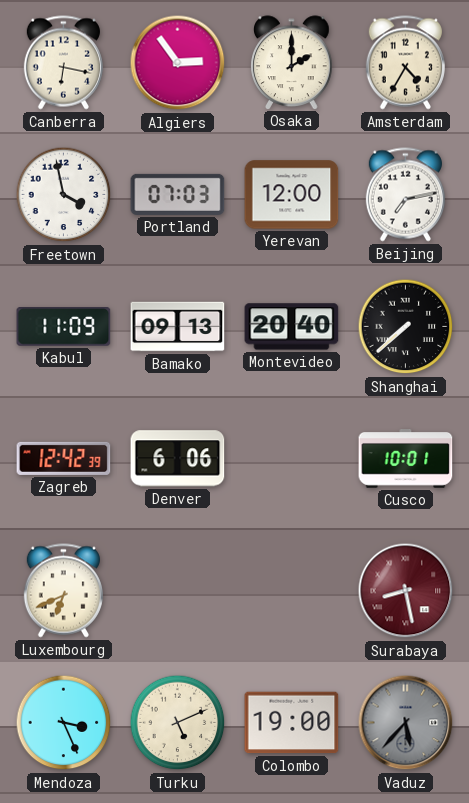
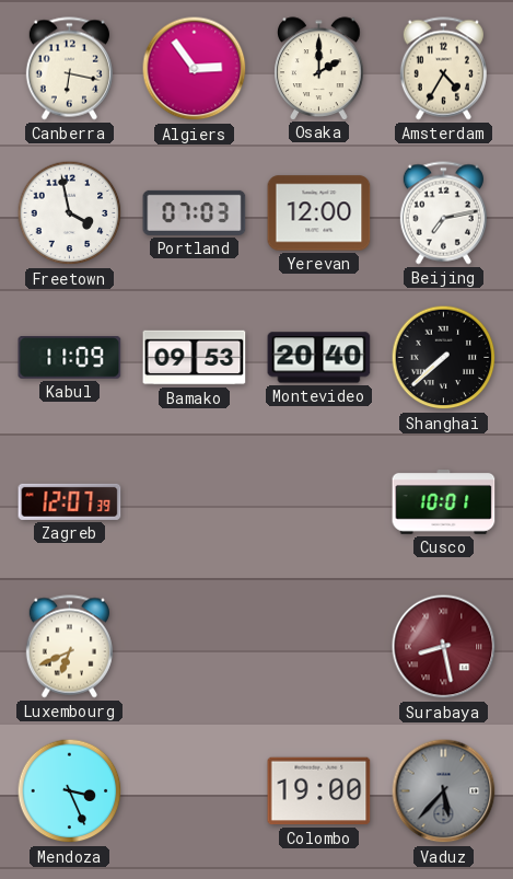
Bamako: 09:13 -> 09:53
Zagreb: 12:42 -> 12:07
Denver: 6:06 -> none
Turku: 5:11 -> none
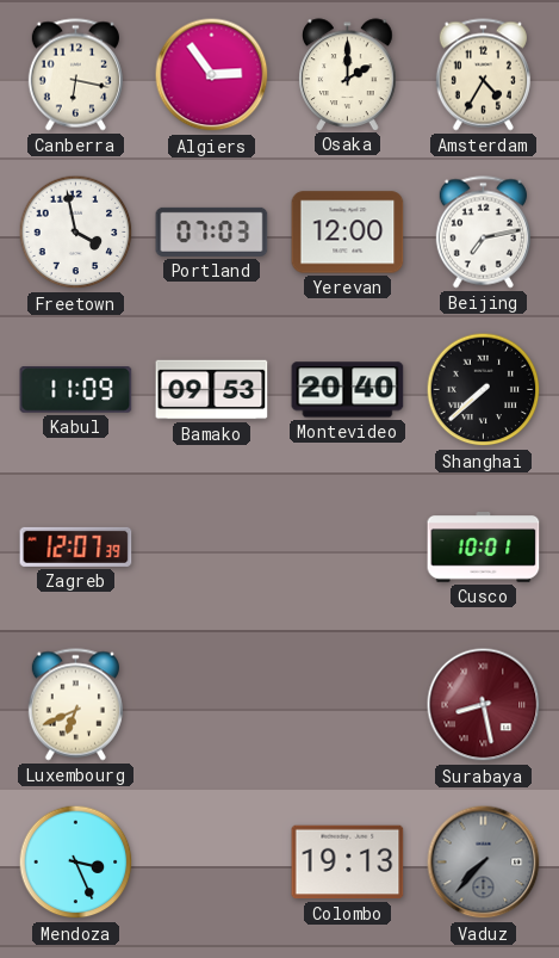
Colombo: 19:00 -> 19:13
Vaduz: 5:37 -> 7:37
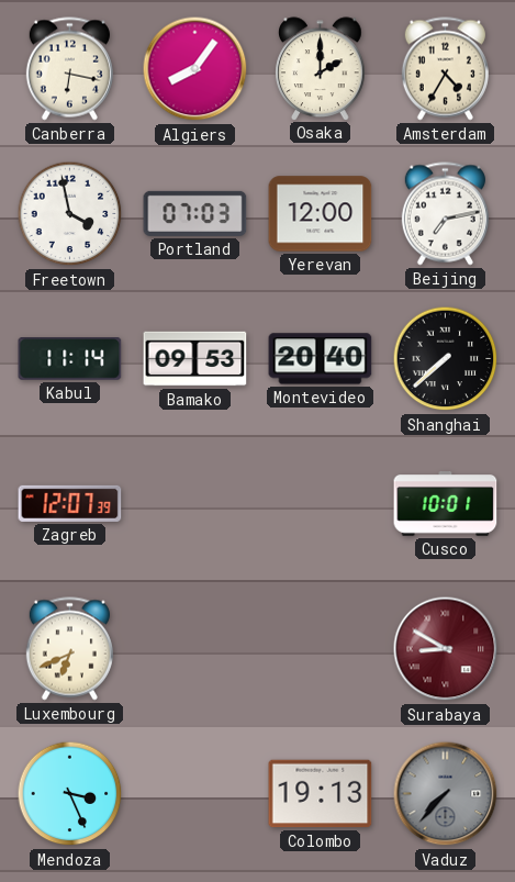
Algiers: 2:54 -> 8:06
Kabul: 11:09 -> 11:14
Surabaya: 8:28 -> 8:50
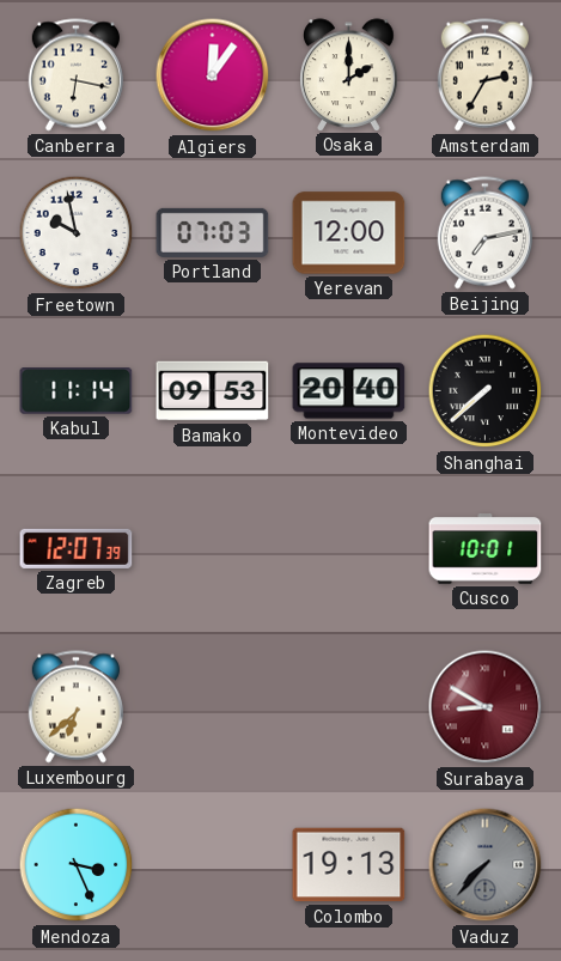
Algiers: 8:06 -> 12:06
Amsterdam: 4:35 -> 2:35
Freetown: 3:58 -> 9:58
Luxembourg: 6:41 -> 6:38
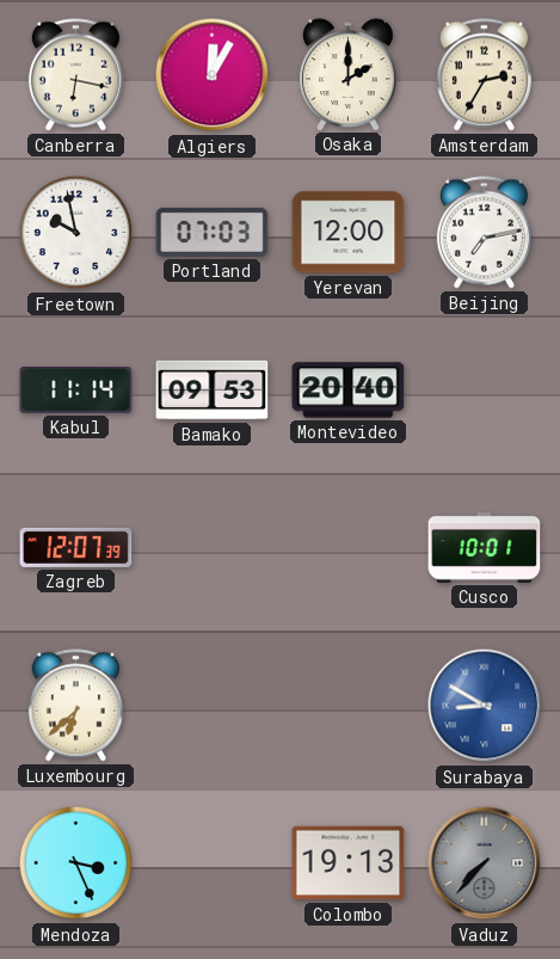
Algiers: 12:06 -> 12:05
Shanghai: 7:38 -> none
Surabaya dial: burgundy -> blue
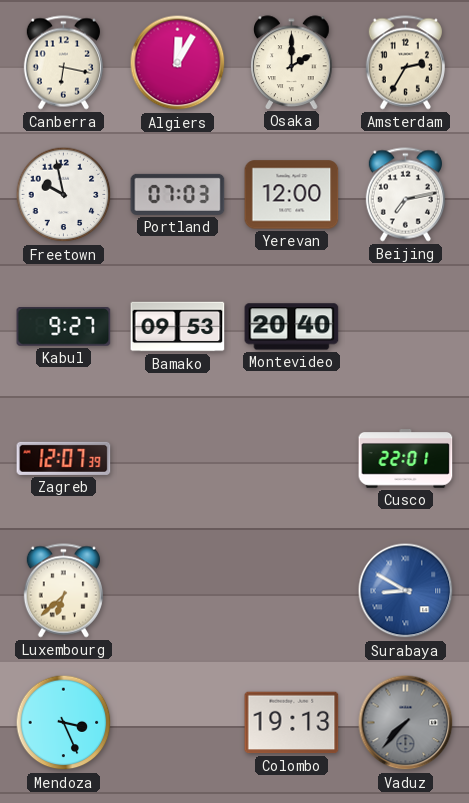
Kabul: 11:14 -> 9:27
Cusco: 10:01 -> 22:01
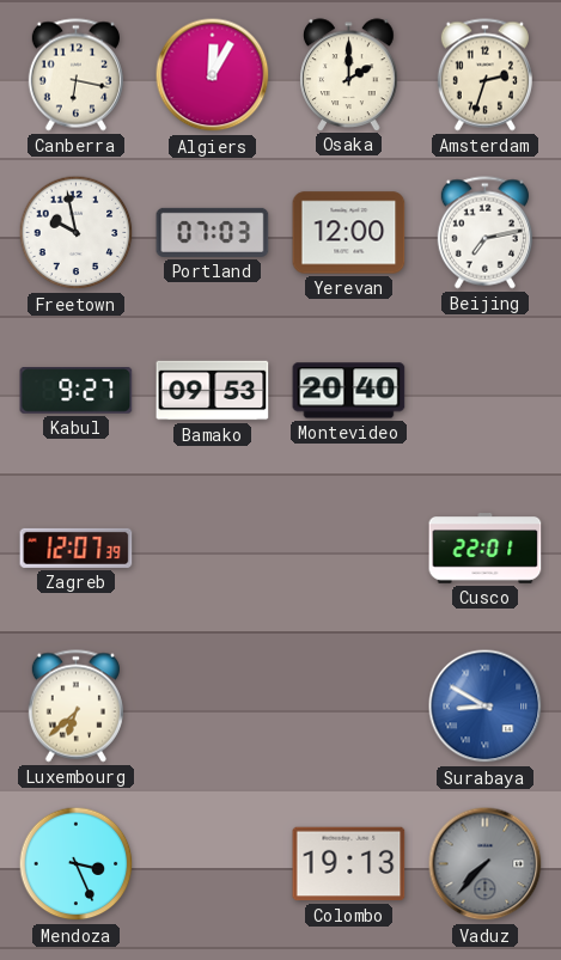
Amsterdam: 2:35 -> 2:33
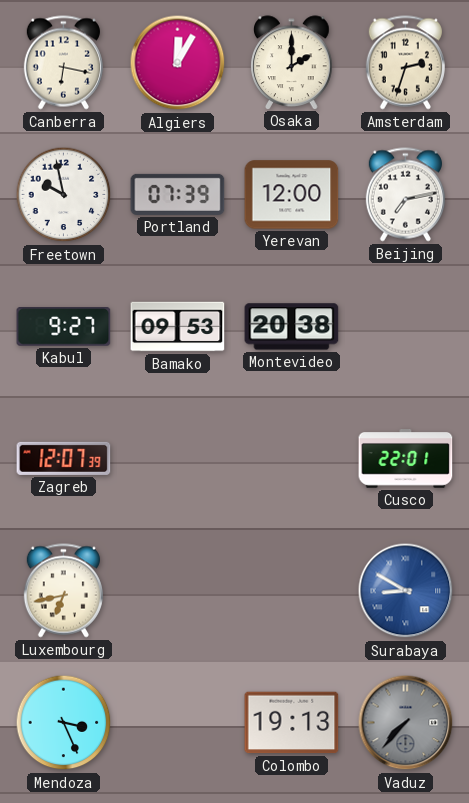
Portland: 07:03 -> 07:39
Montevideo: 20:40 -> 20:38
Luxembourg: 6:38 -> 6:43
